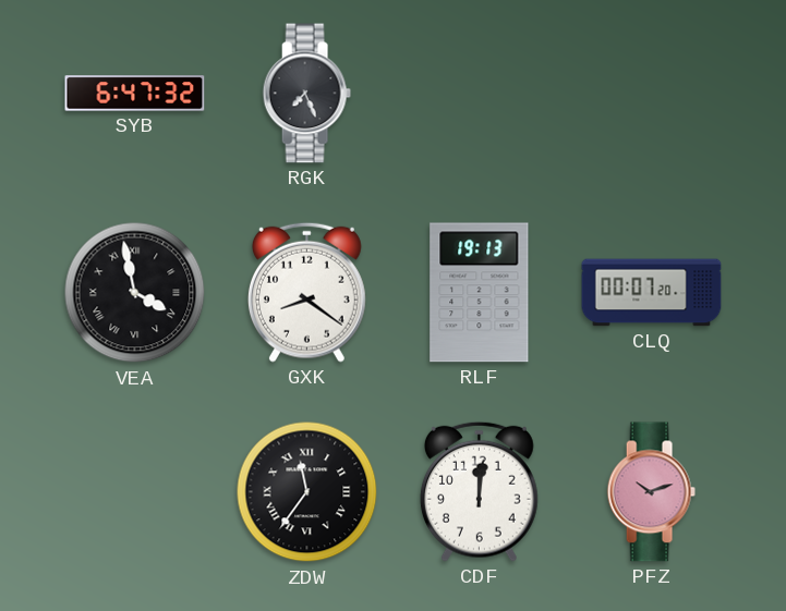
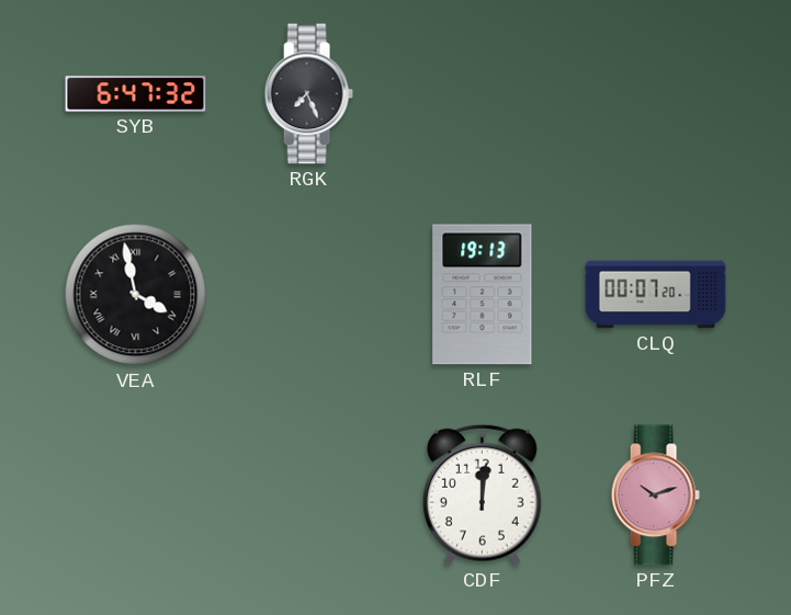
GXK: 8:21 -> none
ZDW: 11:36 -> none
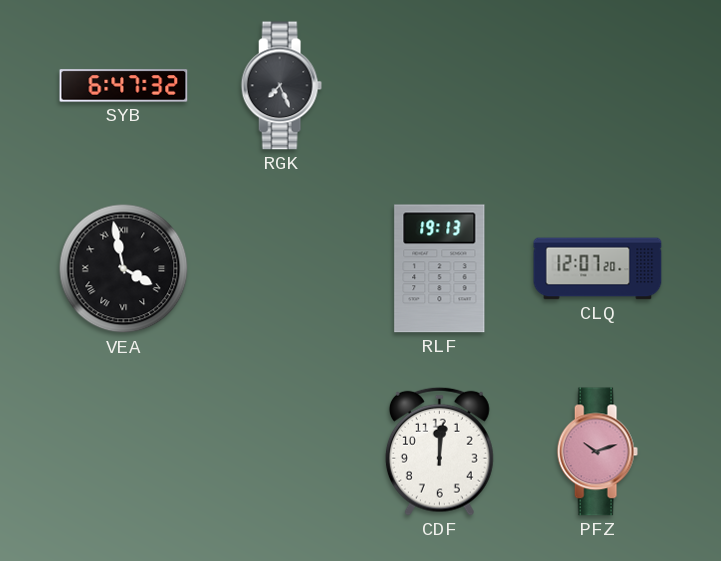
CLQ: 00:07 -> 12:07
